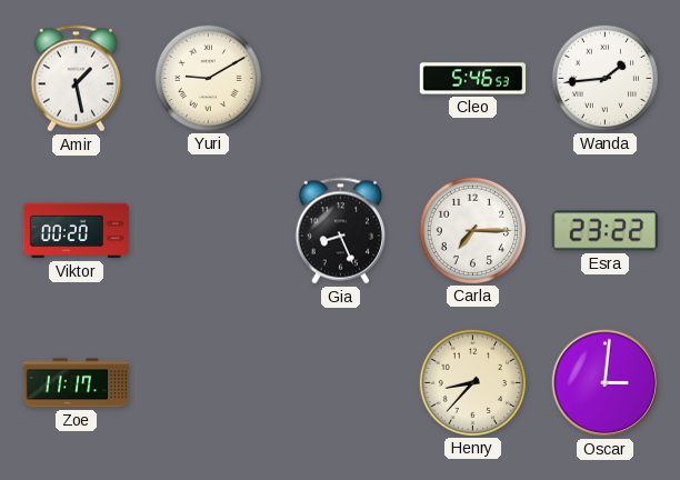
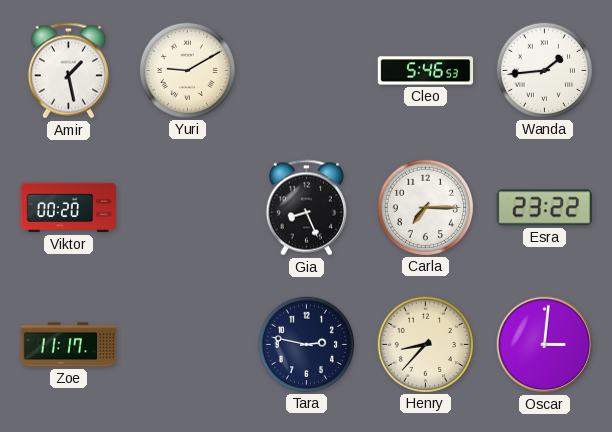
Tara: none -> 2:47
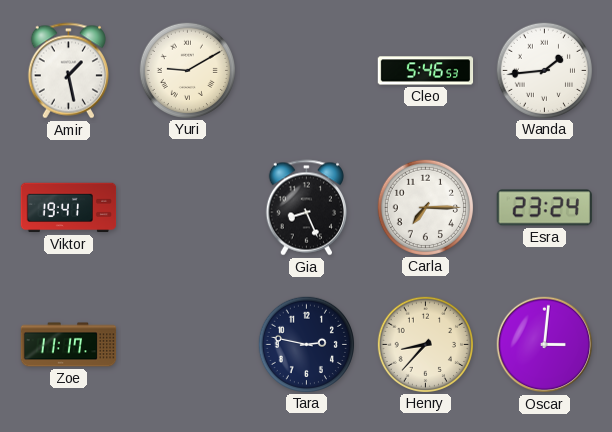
Viktor: 00:20 -> 19:41
Esra: 23:22 -> 23:24
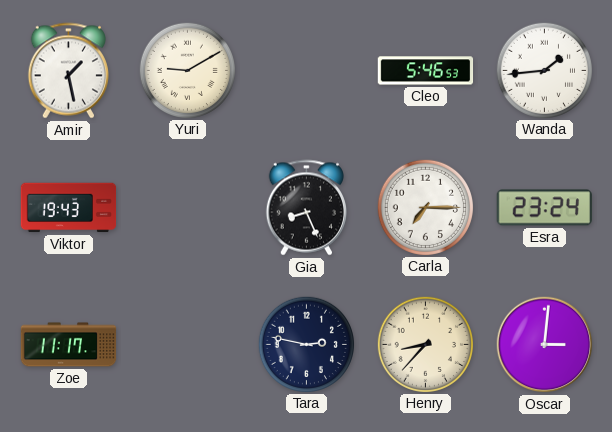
Viktor: 19:41 -> 19:43
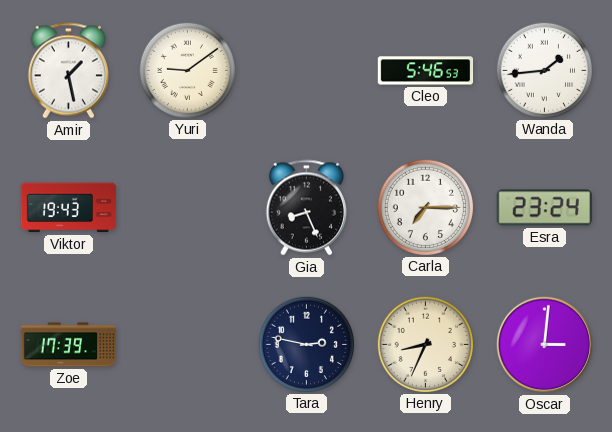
Yuri: 9:10 -> 9:09
Zoe: 11:17 -> 17:39
Henry: 8:37 -> 8:34
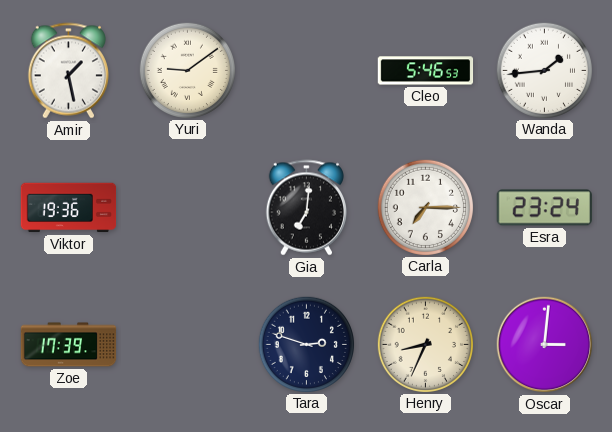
Viktor: 19:43 -> 19:36
Gia: 8:26 -> 7:01
Tara: 2:47 -> 2:48
